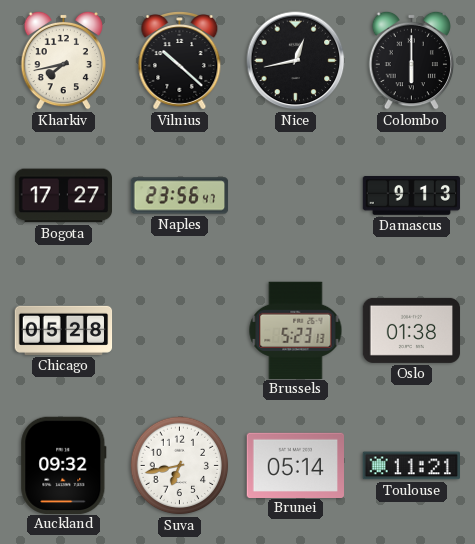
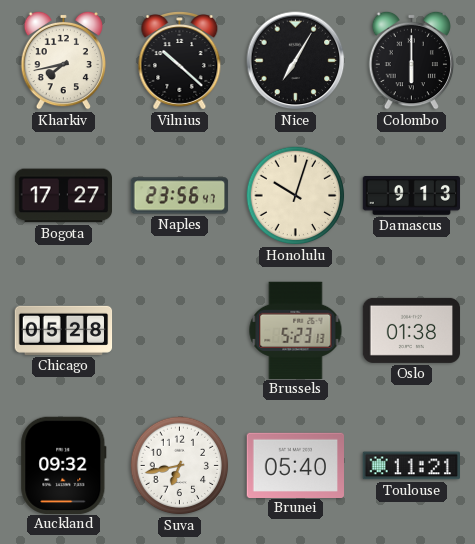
Nice: 12:43 -> 7:05
Honolulu: none -> 10:03
Brunei: 05:14 -> 05:40
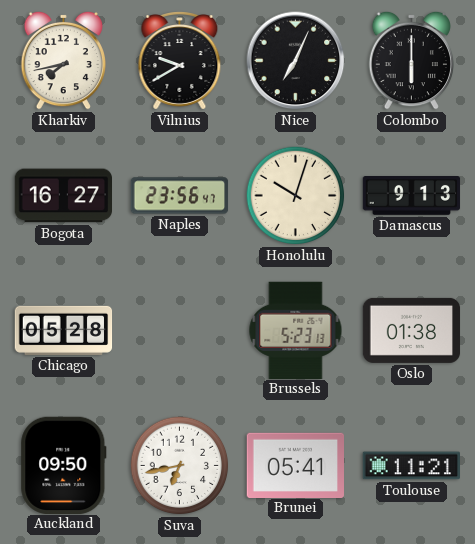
Vilnius: 10:22 -> 9:40
Nice: 7:05 -> 7:04
Bogota: 17:27 -> 16:27
Auckland: 09:32 -> 09:50
Brunei: 05:40 -> 05:41
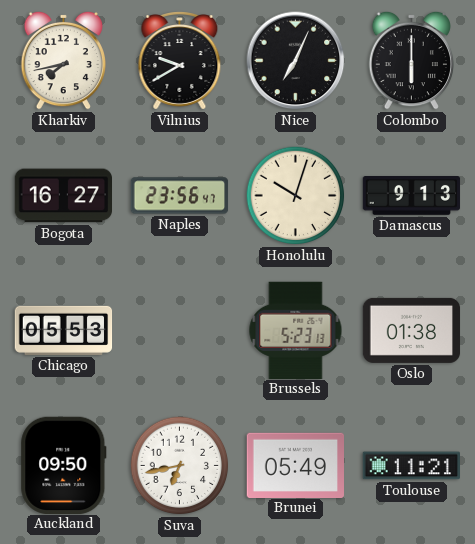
Chicago: 05:28 -> 05:53
Brunei: 05:41 -> 05:49
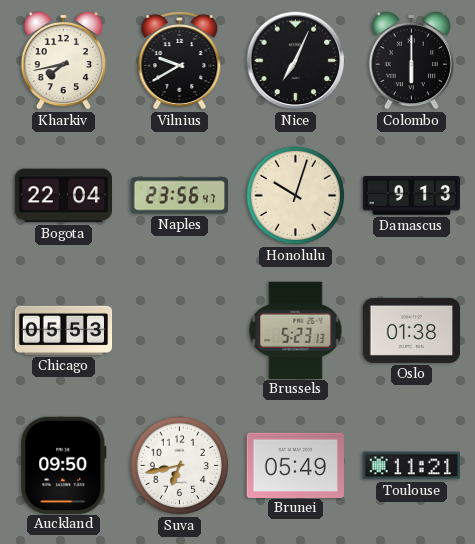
Bogota: 16:27 -> 22:04
